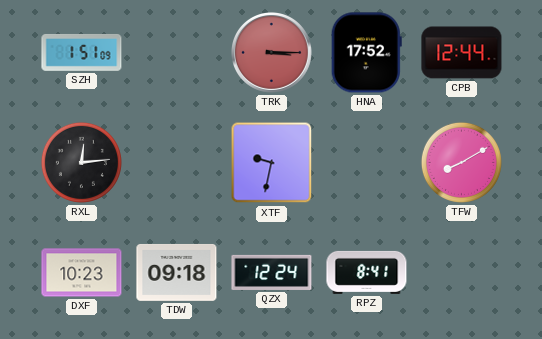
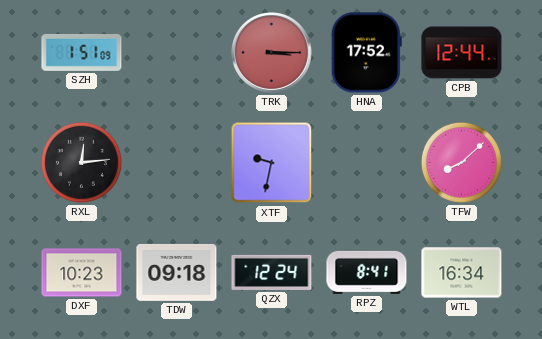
TFW: 8:10 -> 8:08
WTL: none -> 16:34
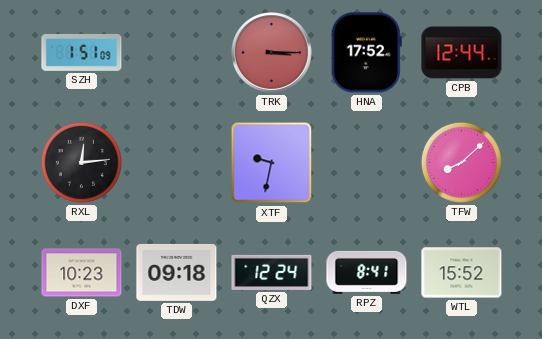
WTL: 16:34 -> 15:52
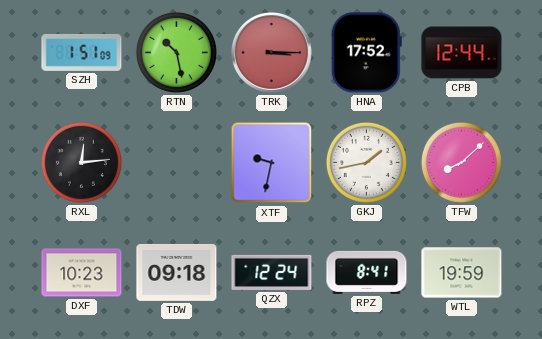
RTN: none -> 10:28
GKJ: none -> 1:43
WTL: 15:52 -> 19:59
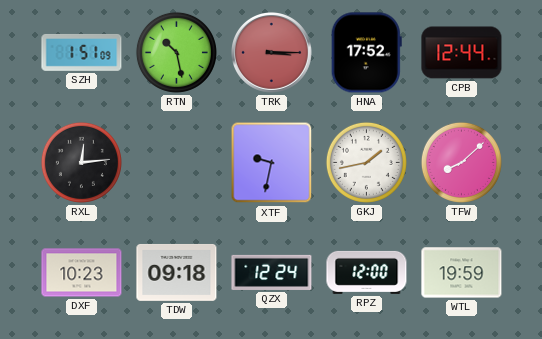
RPZ: 8:41 -> 12:00
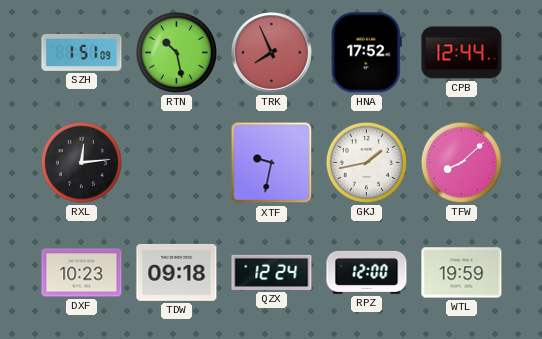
TRK: 3:15 -> 7:56
